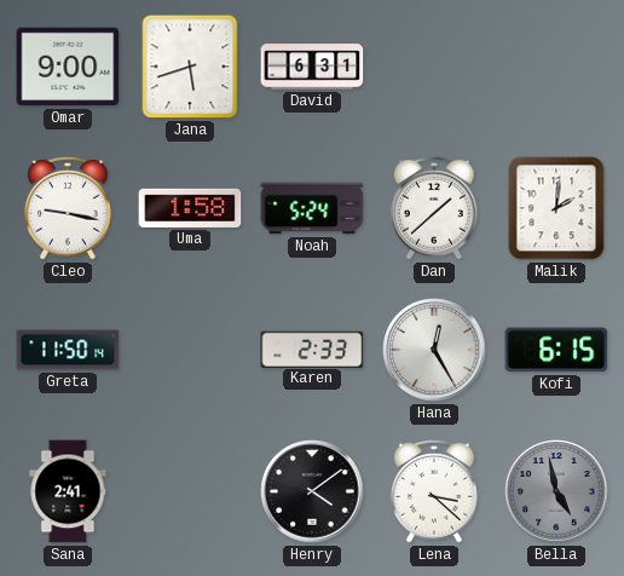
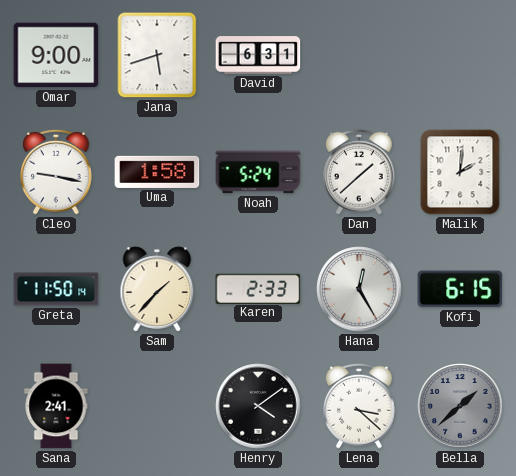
Sam: none -> 1:37
Bella: 4:58 -> 1:38
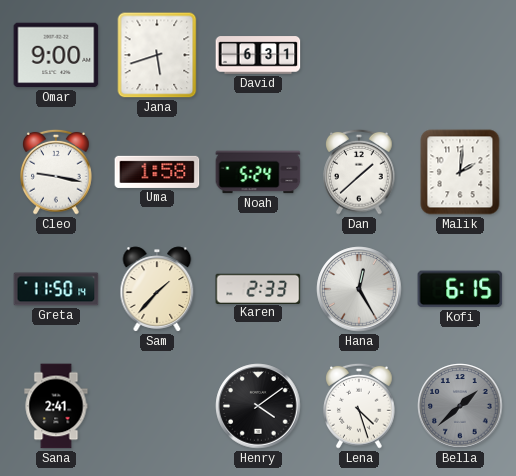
Lena: 3:22 -> 4:27
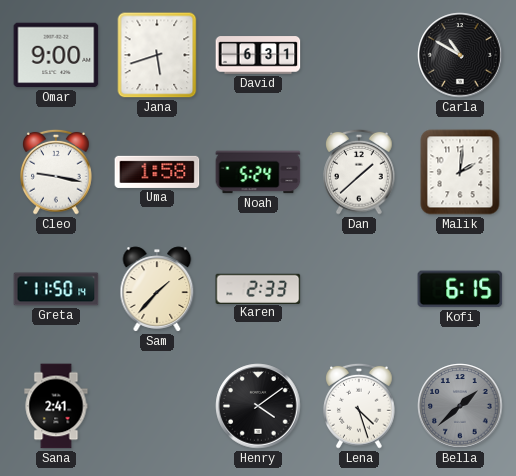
Carla: none -> 10:50
Hana: 12:25 -> none
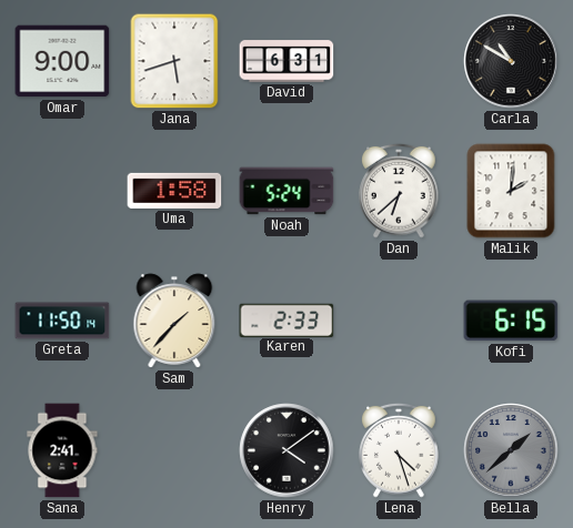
Cleo: 9:17 -> none
Dan: 1:38 -> 6:38
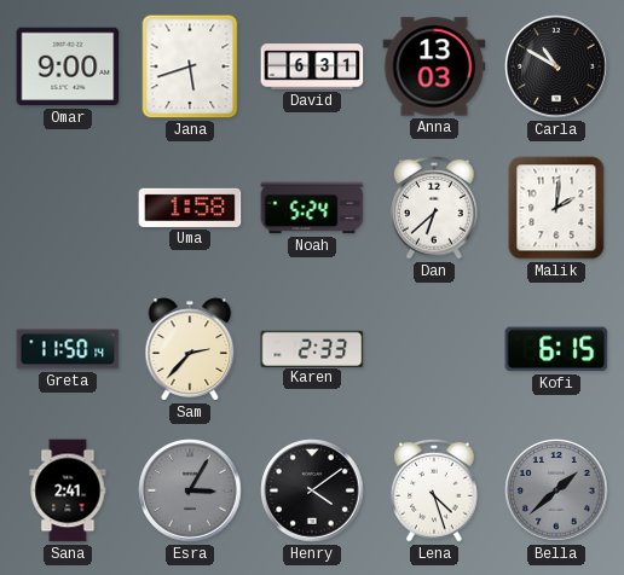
Anna: none -> 13:03
Sam: 1:37 -> 2:37
Esra: none -> 3:05
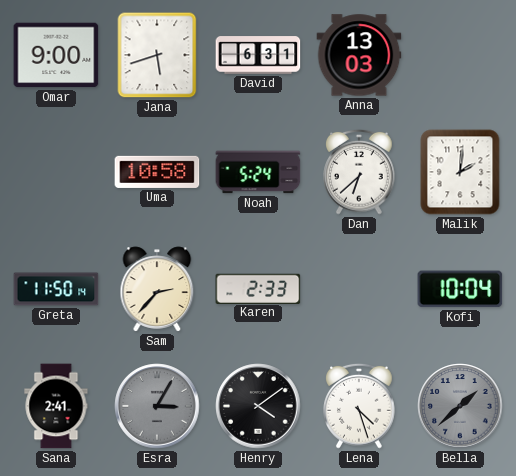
Carla: 10:50 -> none
Uma: 1:58 -> 10:58
Kofi: 6:15 -> 10:04
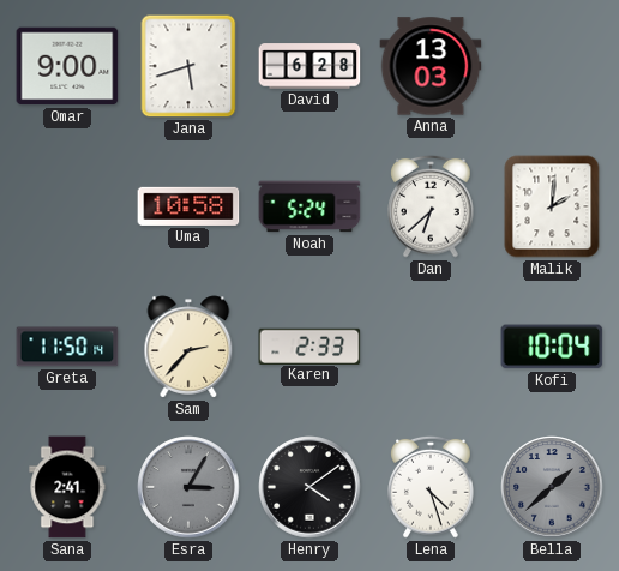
David: 6:31 -> 6:28
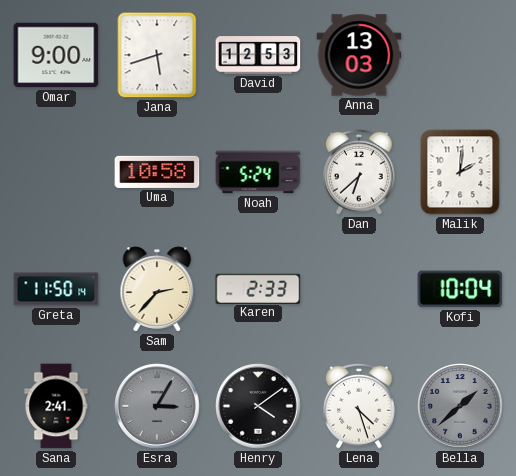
David: 6:28 -> 12:53
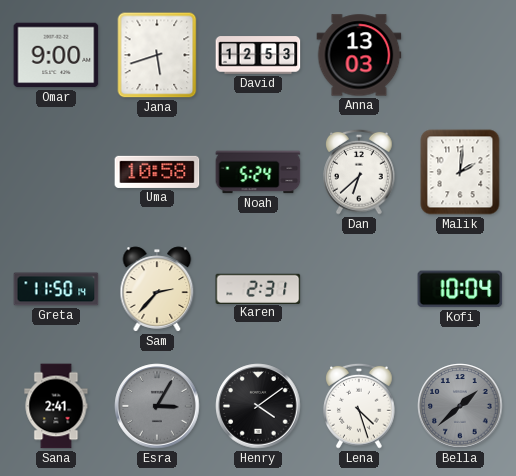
Karen: 2:33 -> 2:31
